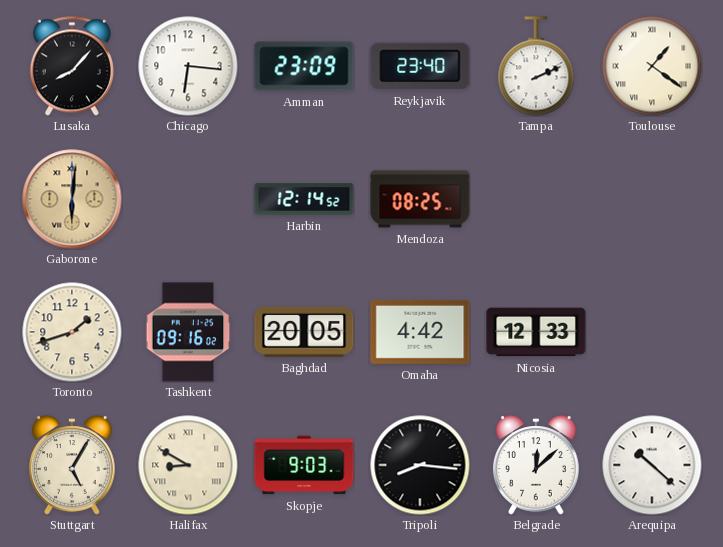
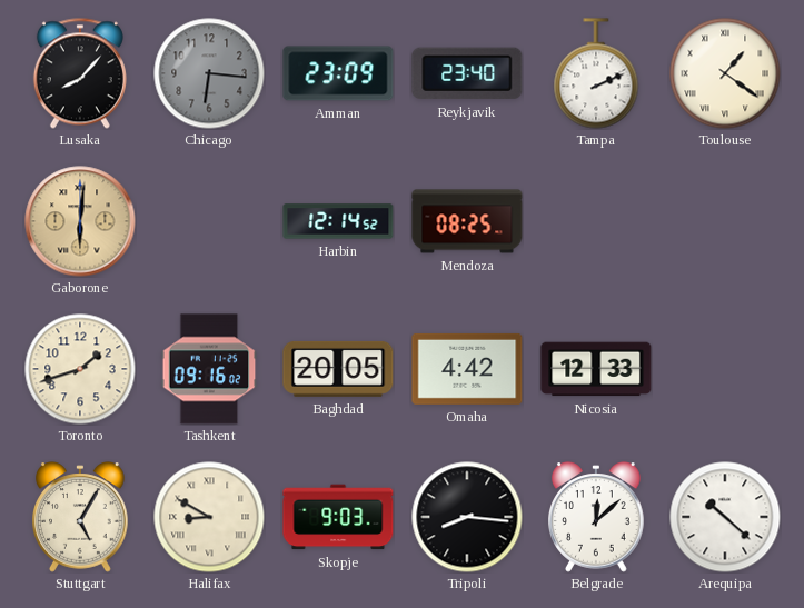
Chicago dial: white -> grey
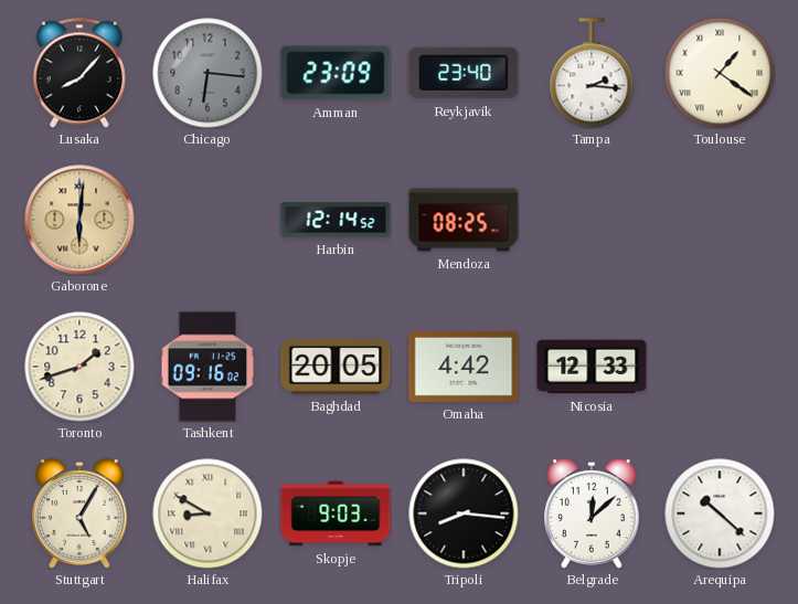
Tampa: 2:11 -> 2:16
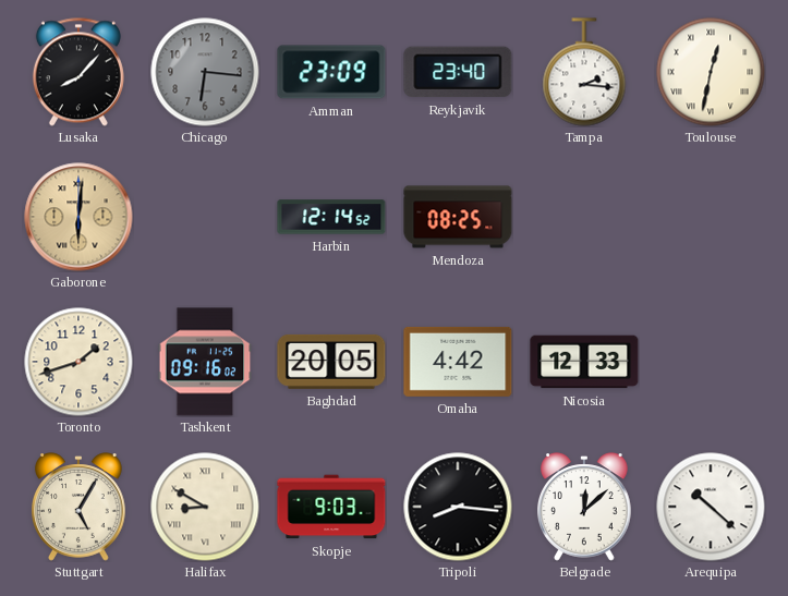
Toulouse: 1:21 -> 12:32
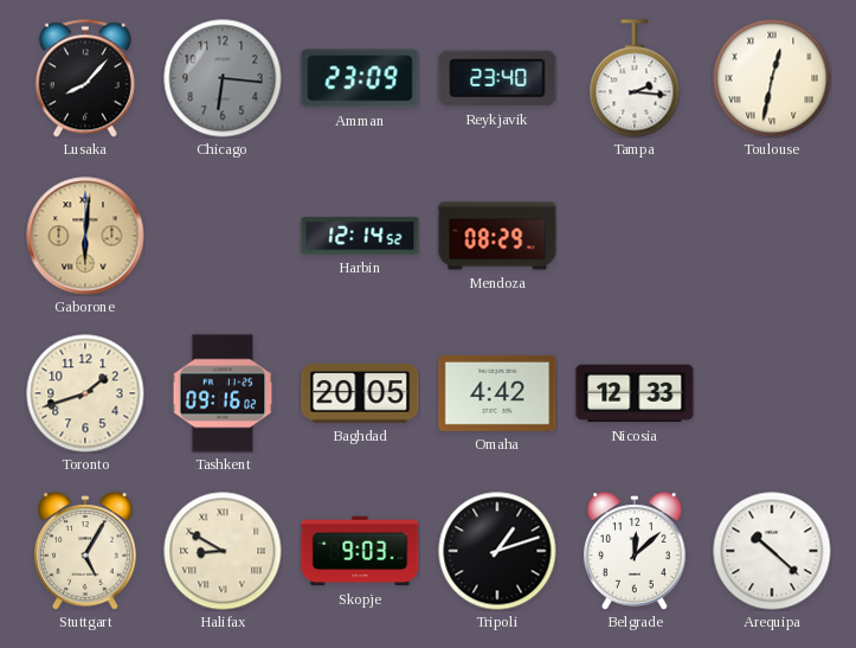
Mendoza: 08:25 -> 08:29
Tripoli: 8:16 -> 1:12
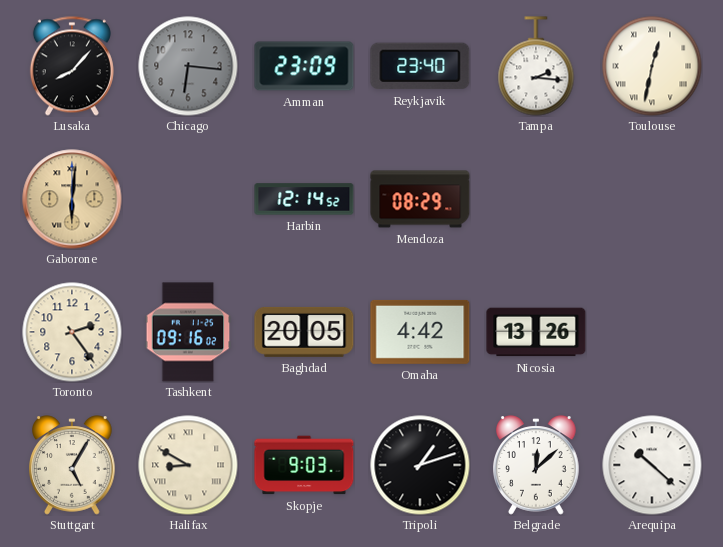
Toronto: 1:42 -> 2:24
Nicosia: 12:33 -> 13:26
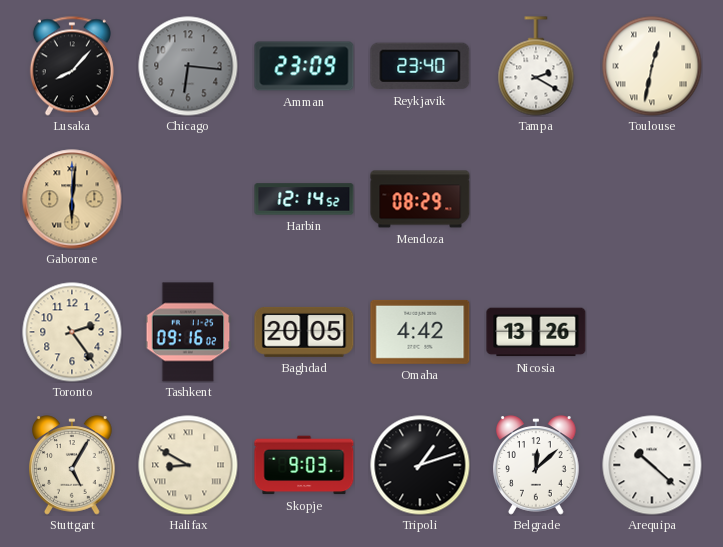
Tampa: 2:16 -> 2:20
